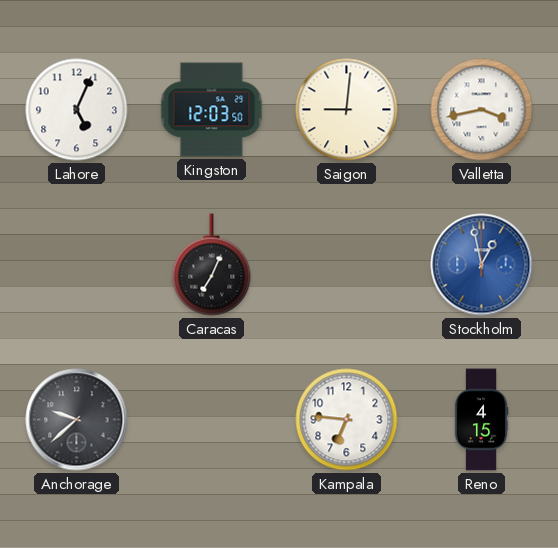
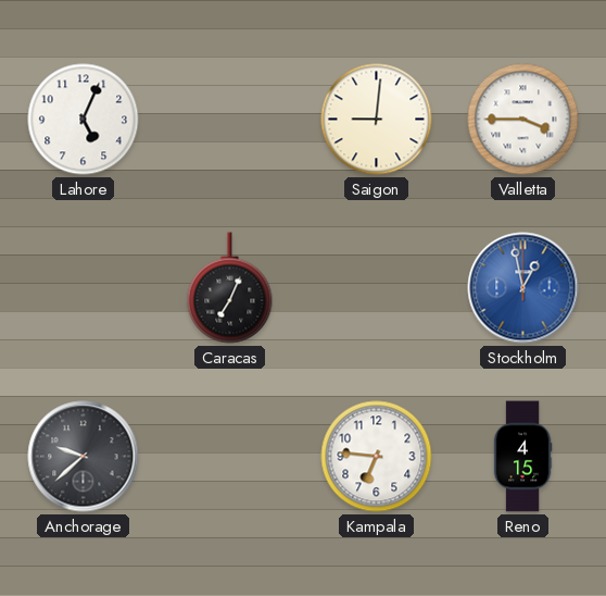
Kingston: 12:03 -> none
Valletta: 3:43 -> 3:45
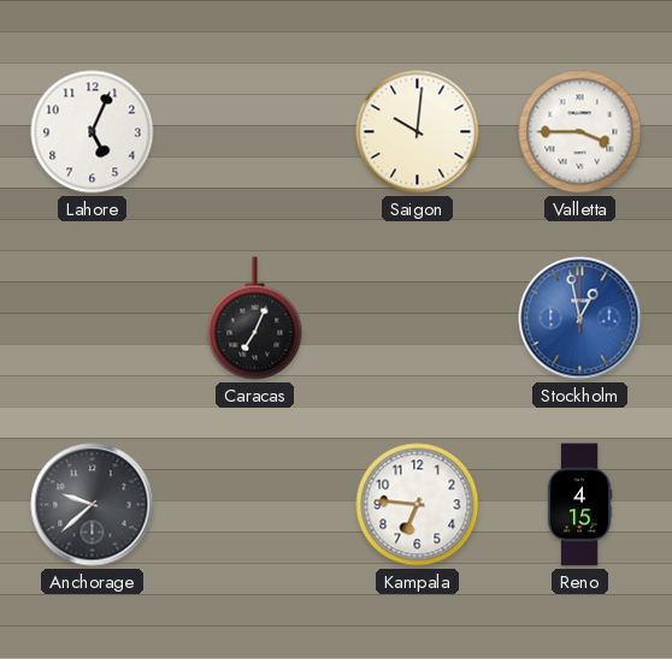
Saigon: 9:01 -> 10:01
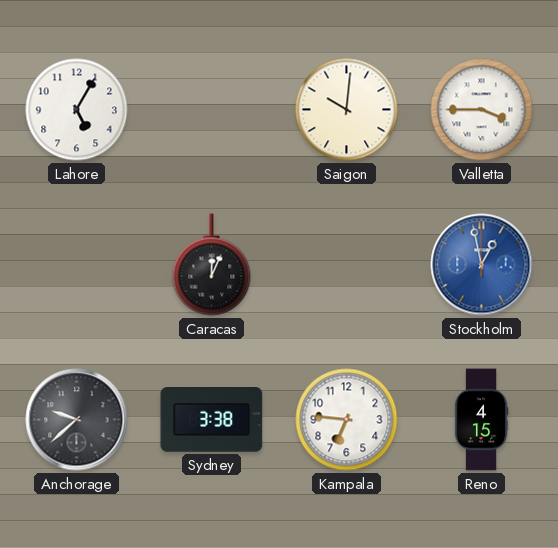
Lahore: 5:04 -> 5:05
Caracas: 7:04 -> 12:04
Sydney: none -> 3:38
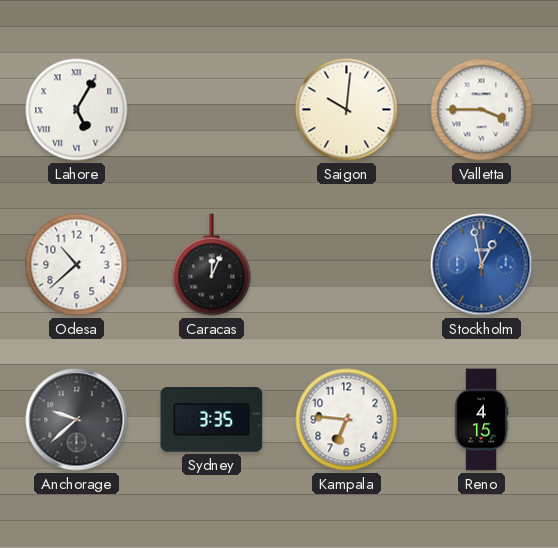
Lahore numerals: Arabic -> Roman
Odesa: none -> 10:38
Sydney: 3:38 -> 3:35
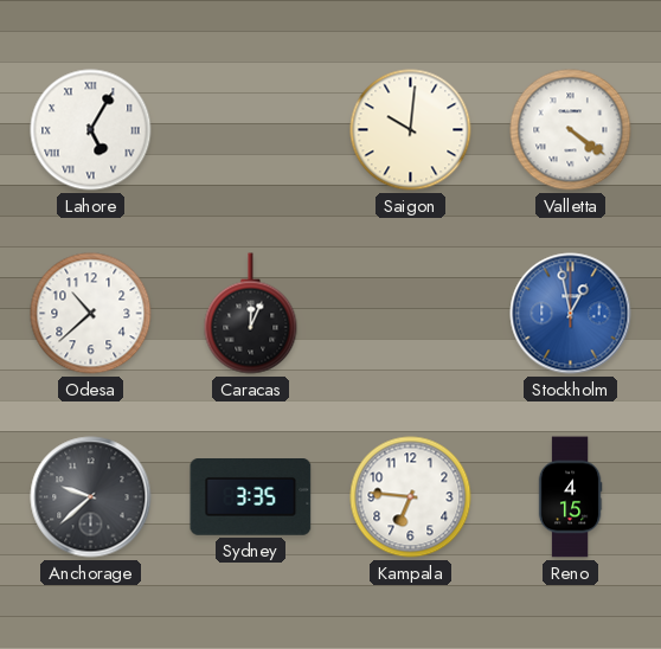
Valletta: 3:45 -> 4:21
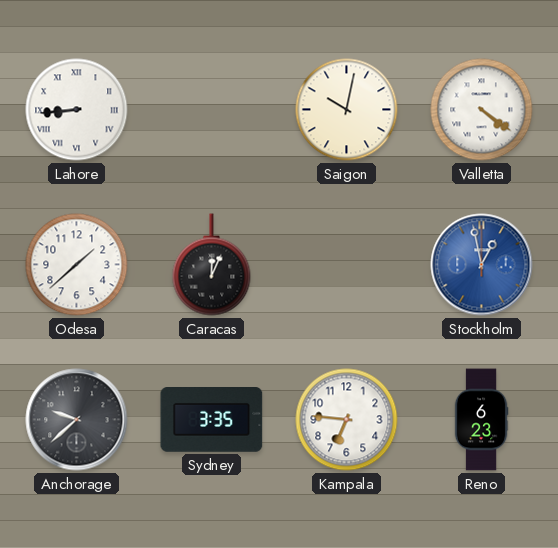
Lahore: 5:05 -> 8:44
Saigon: 10:01 -> 10:02
Odesa: 10:38 -> 1:38
Reno: 4:15 -> 6:23
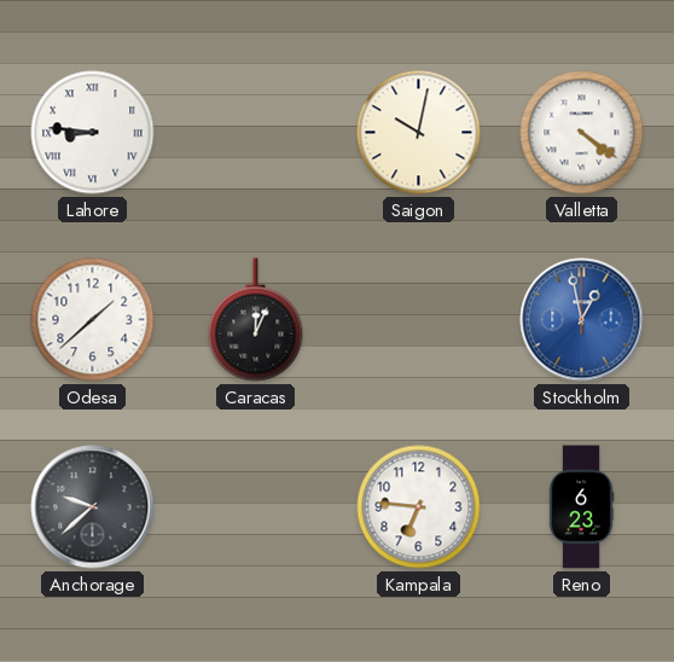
Lahore: 8:44 -> 8:46
Sydney: 3:35 -> none
